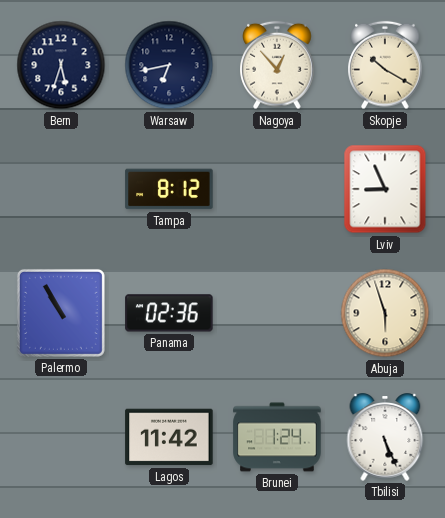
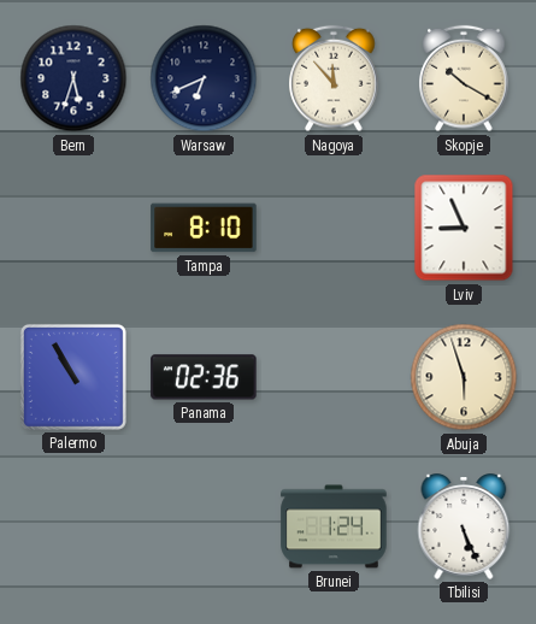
Warsaw: 6:43 -> 6:41
Nagoya: 12:53 -> 11:53
Tampa: 8:12 -> 8:10
Lagos: 11:42 -> none
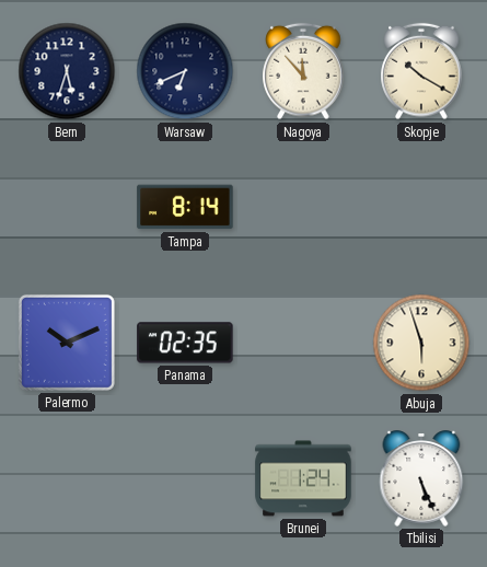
Tampa: 8:10 -> 8:14
Lviv: 8:56 -> none
Palermo: 10:55 -> 10:11
Panama: 02:36 -> 02:35
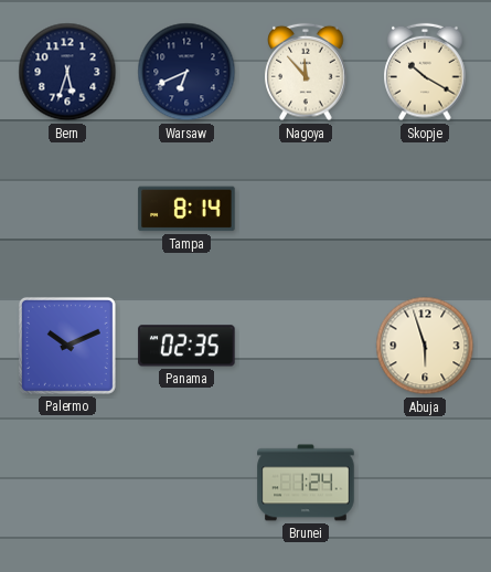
Tbilisi: 5:26 -> none
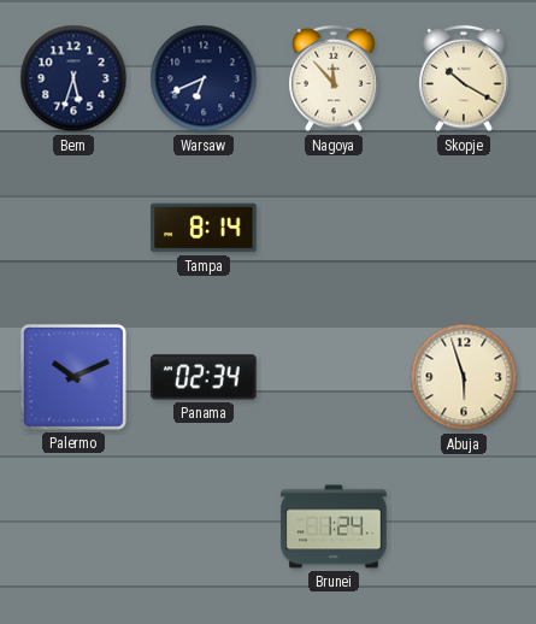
Panama: 02:35 -> 02:34
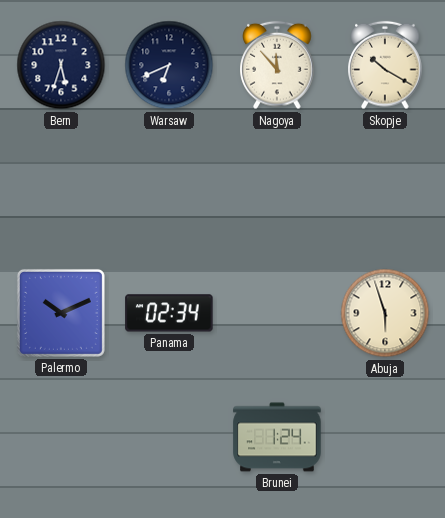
Tampa: 8:14 -> none
